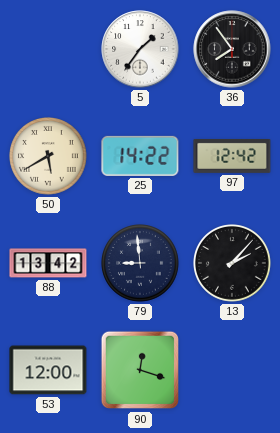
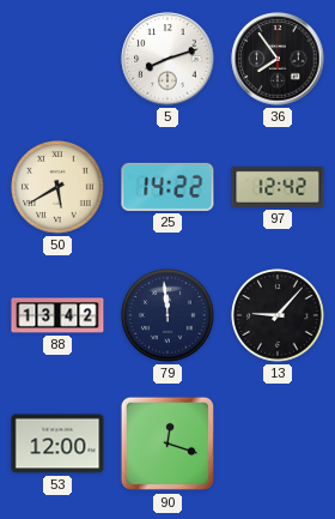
5: 1:36 -> 8:12
79: 8:59 -> 11:59
13: 2:07 -> 9:07
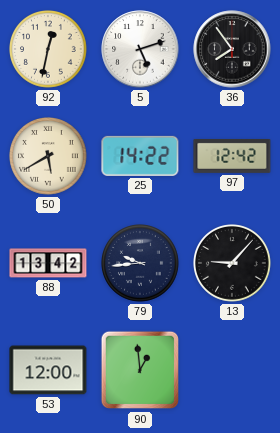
92: none -> 12:32
5: 8:12 -> 5:12
79: 11:59 -> 9:44
90: 12:18 -> 12:59
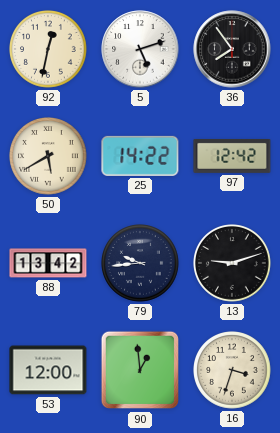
13: 9:07 -> 9:12
16: none -> 3:33
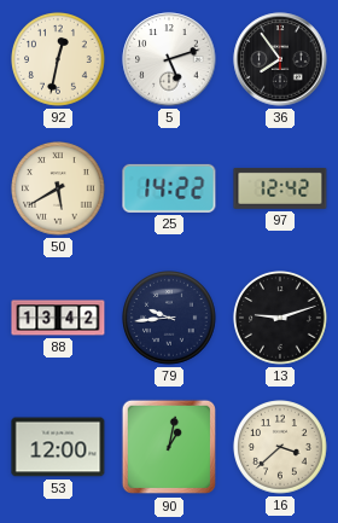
90: 12:59 -> 1:02
16: 3:33 -> 3:38
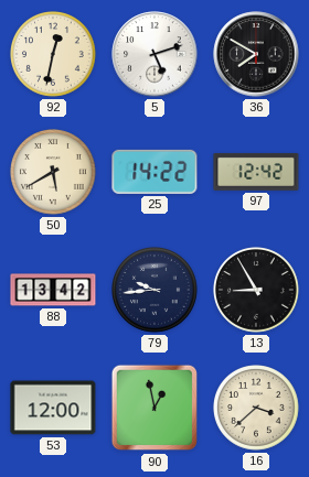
36: 7:54 -> 7:50
13: 9:12 -> 8:55
90: 1:02 -> 12:58
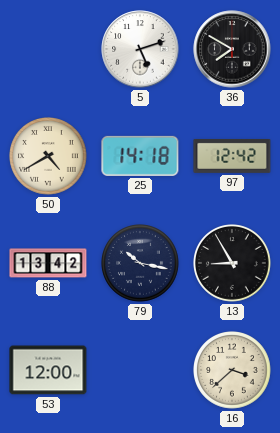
92: 12:32 -> none
50: 5:40 -> 4:40
25: 14:22 -> 14:18
79: 9:44 -> 10:17
90: 12:58 -> none
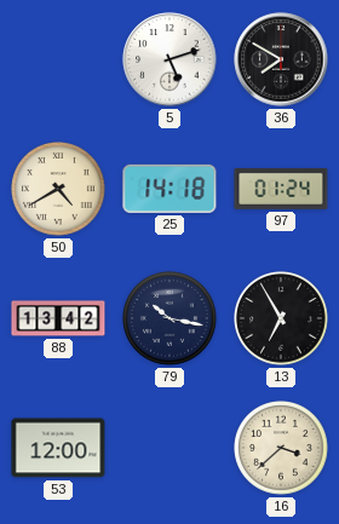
97: 12:42 -> 01:24
13: 8:55 -> 6:55
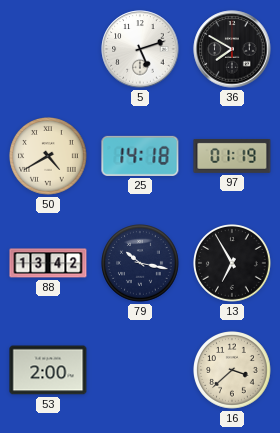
97: 01:24 -> 01:19
53: 12:00 -> 2:00
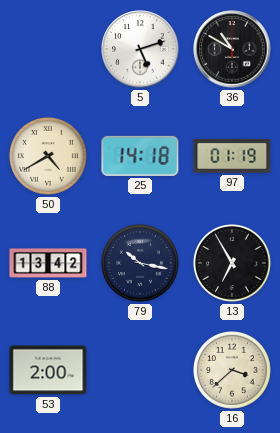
36: 7:50 -> 10:50
